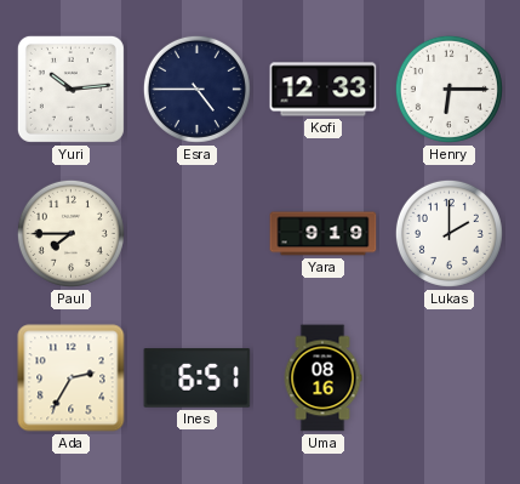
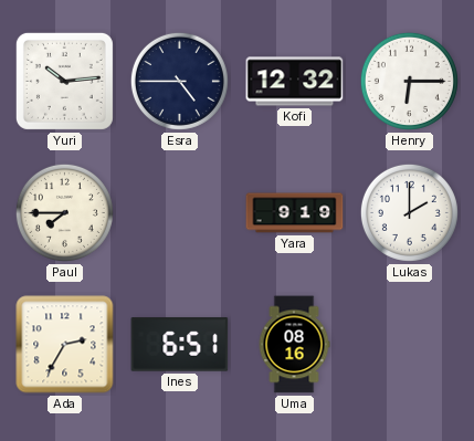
Kofi: 12:33 -> 12:32
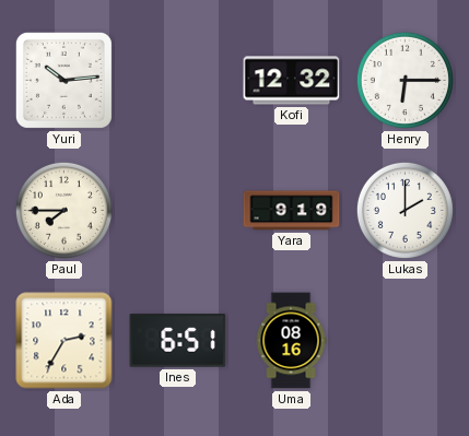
Esra: 4:45 -> none
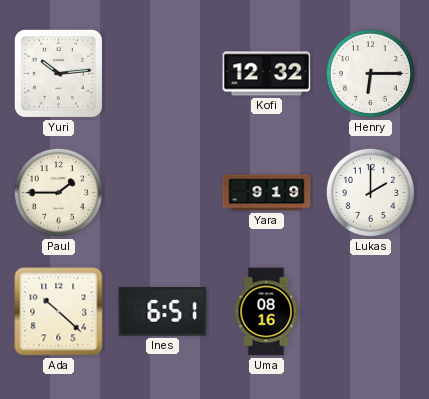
Paul: 7:45 -> 1:45
Ada: 2:35 -> 10:22
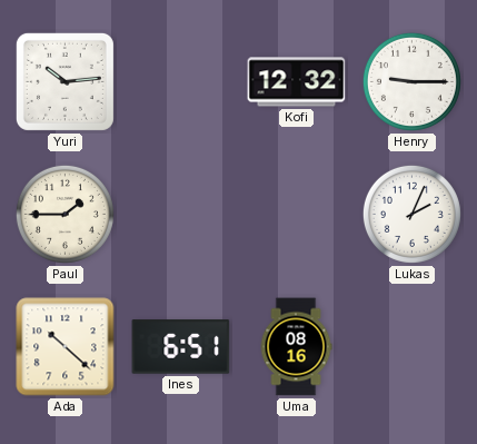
Henry: 6:15 -> 9:15
Yara: 9:19 -> none
Lukas: 2:00 -> 2:04
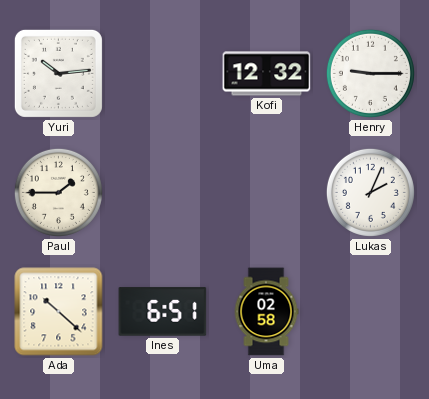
Uma: 08:16 -> 02:58
